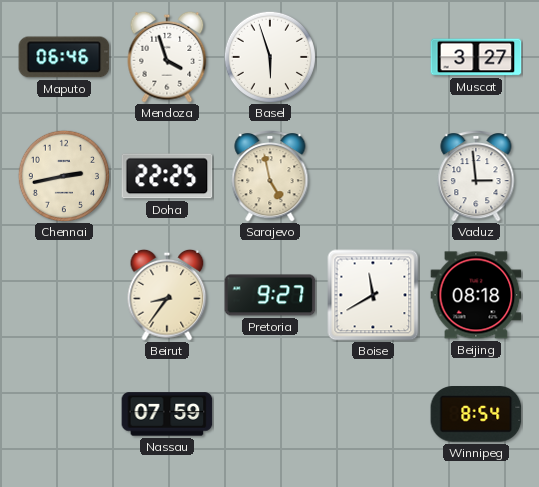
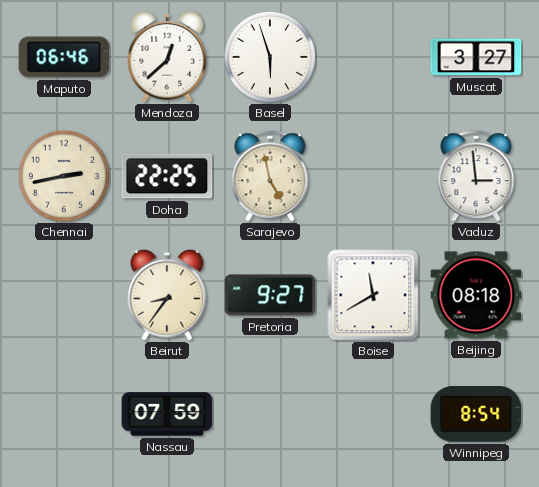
Mendoza: 3:57 -> 12:38
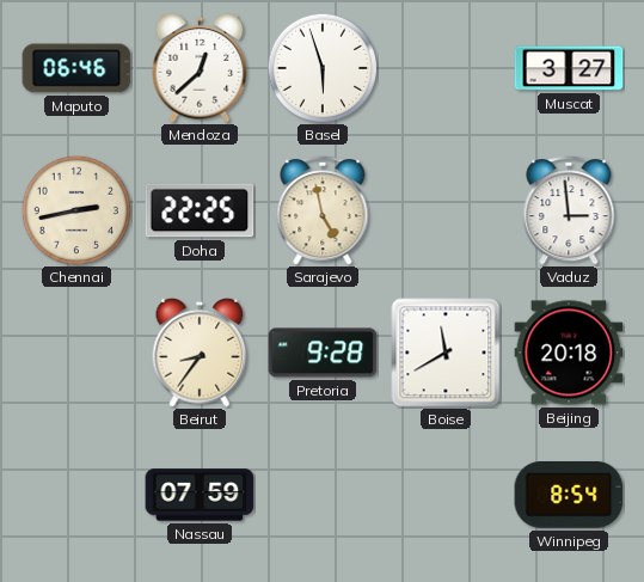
Pretoria: 9:27 -> 9:28
Beijing: 08:18 -> 20:18
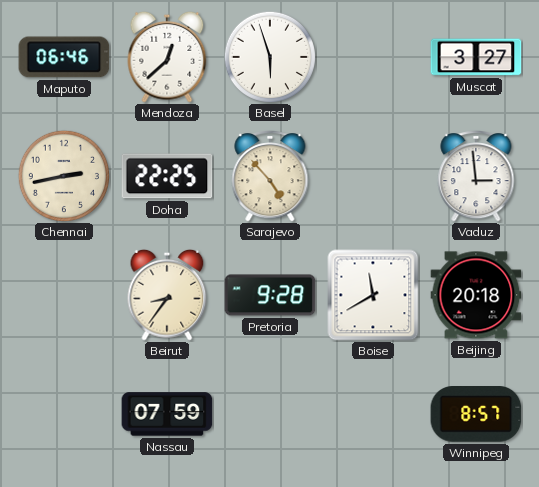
Sarajevo: 4:58 -> 4:53
Winnipeg: 8:54 -> 8:57
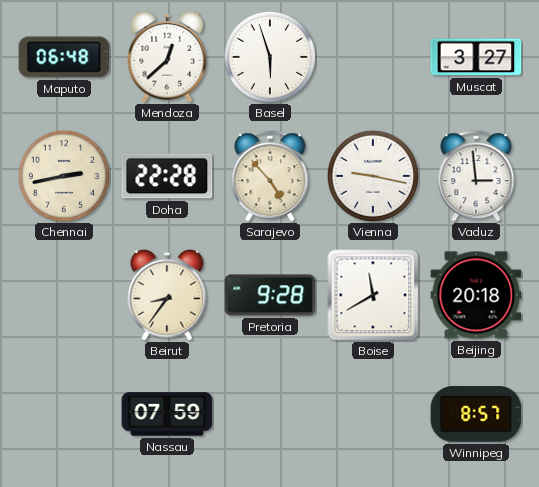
Maputo: 06:46 -> 06:48
Doha: 22:25 -> 22:28
Vienna: none -> 9:17
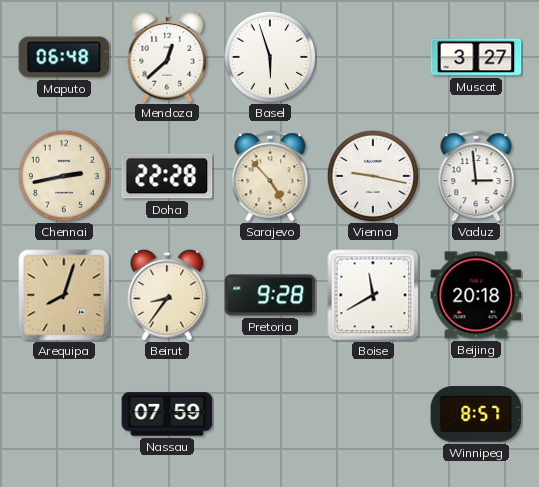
Arequipa: none -> 8:03
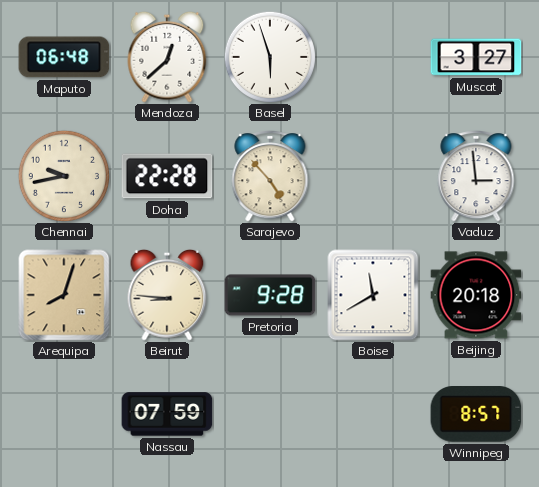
Chennai: 2:43 -> 9:43
Vienna: 9:17 -> none
Beirut: 8:36 -> 8:46
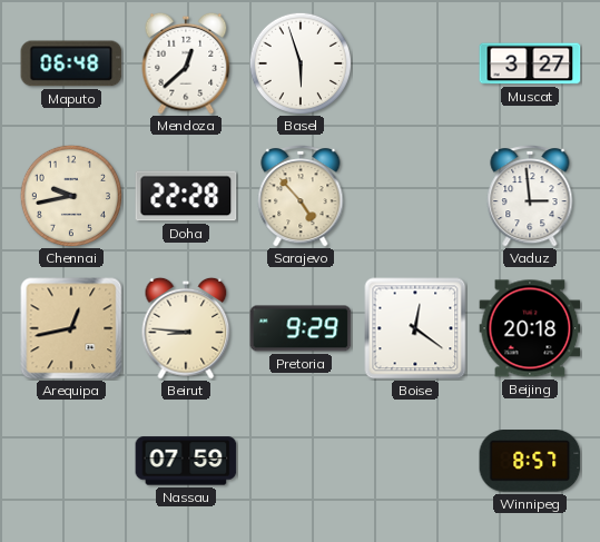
Arequipa: 8:03 -> 12:43
Pretoria: 9:28 -> 9:29
Boise: 11:40 -> 12:21
